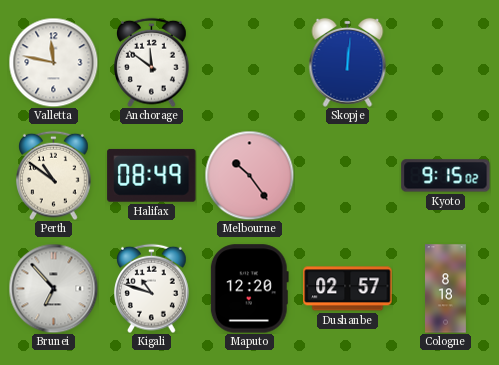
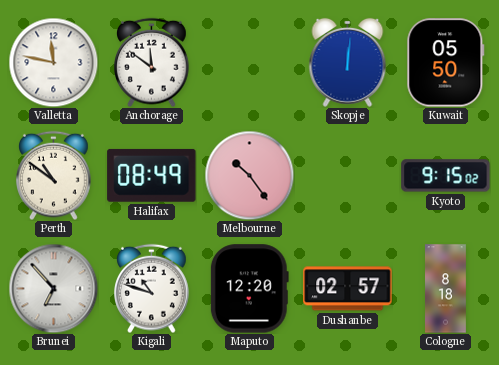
Kuwait: none -> 05:50
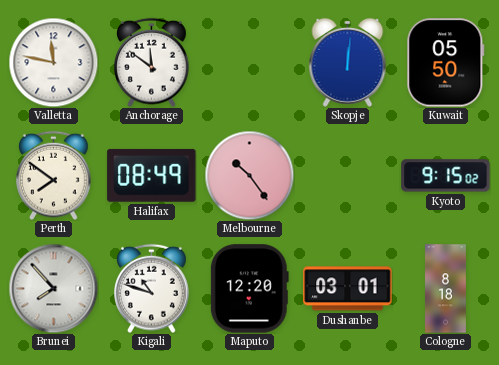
Perth: 10:51 -> 7:51
Brunei: 6:53 -> 7:53
Dushanbe: 02:57 -> 03:01
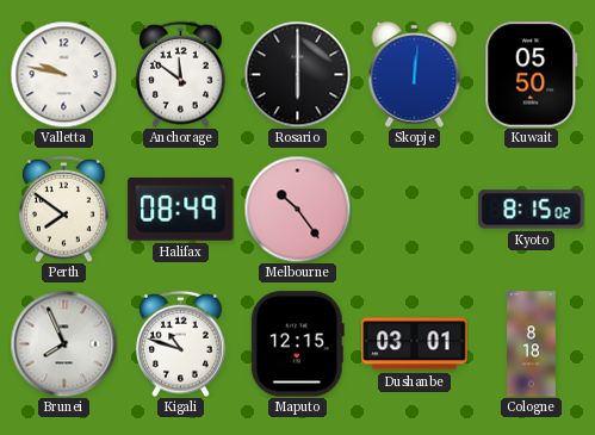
Valletta: 11:47 -> 9:47
Rosario: none -> 6:00
Kyoto: 9:15 -> 8:15
Brunei: 7:53 -> 7:56
Maputo: 12:20 -> 12:15
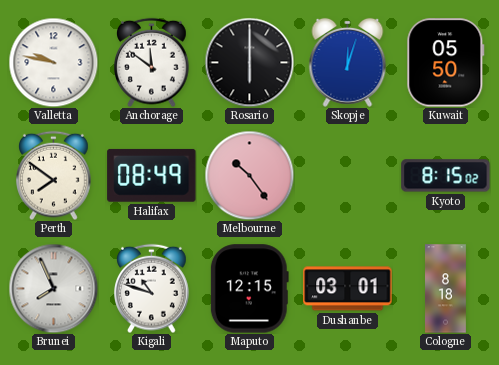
Skopje: 12:01 -> 12:03
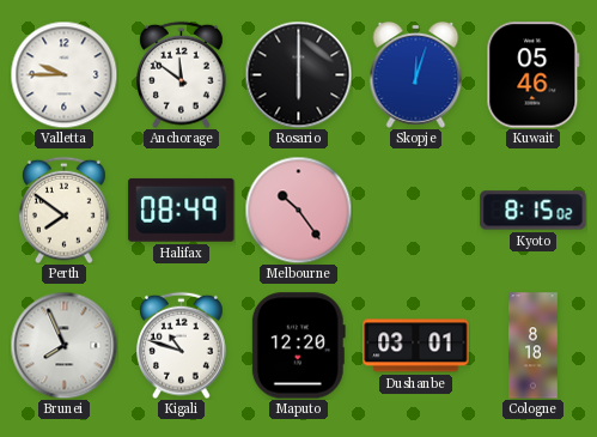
Valletta: 9:47 -> 9:45
Kuwait: 05:50 -> 05:46
Maputo: 12:15 -> 12:20
